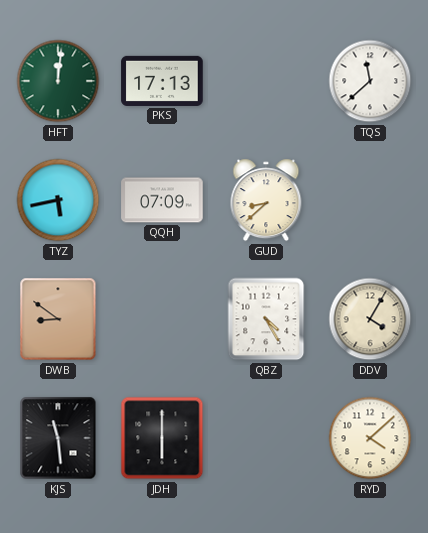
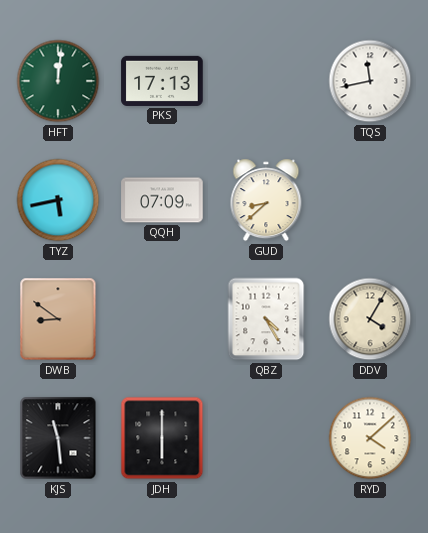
TQS: 11:38 -> 11:43
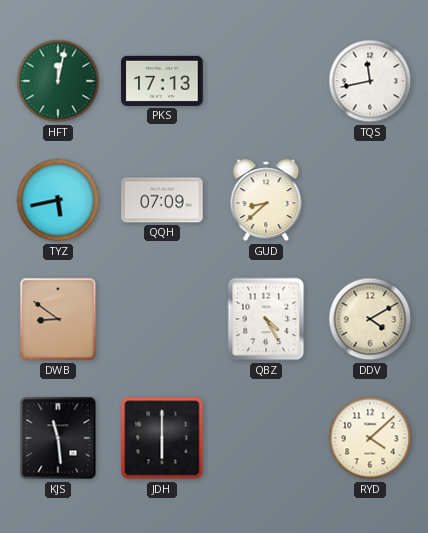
HFT: 12:01 -> 12:02
DDV: 4:05 -> 4:10
